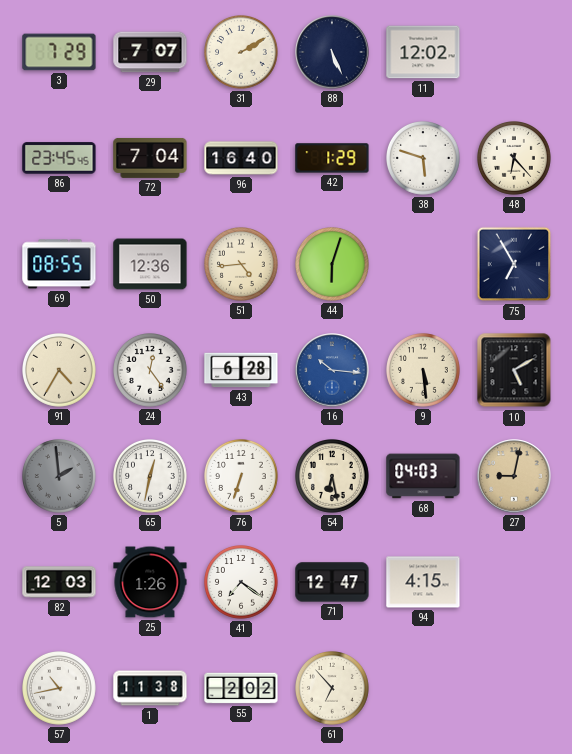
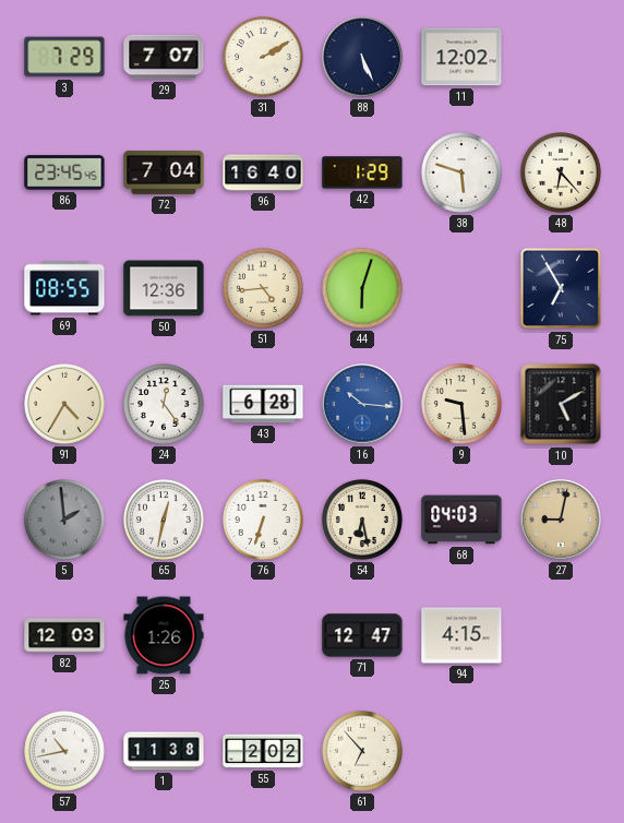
9: 5:29 -> 9:29
41: 7:21 -> none
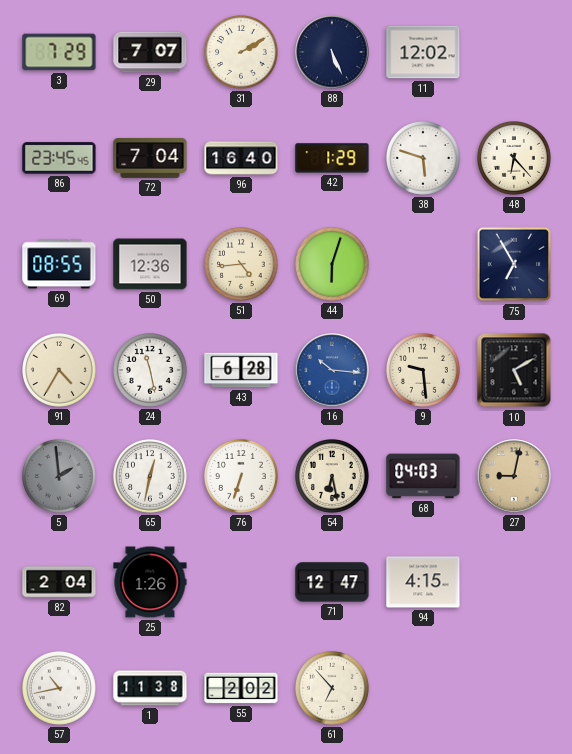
24: 12:24 -> 11:28
82: 12:03 -> 2:04
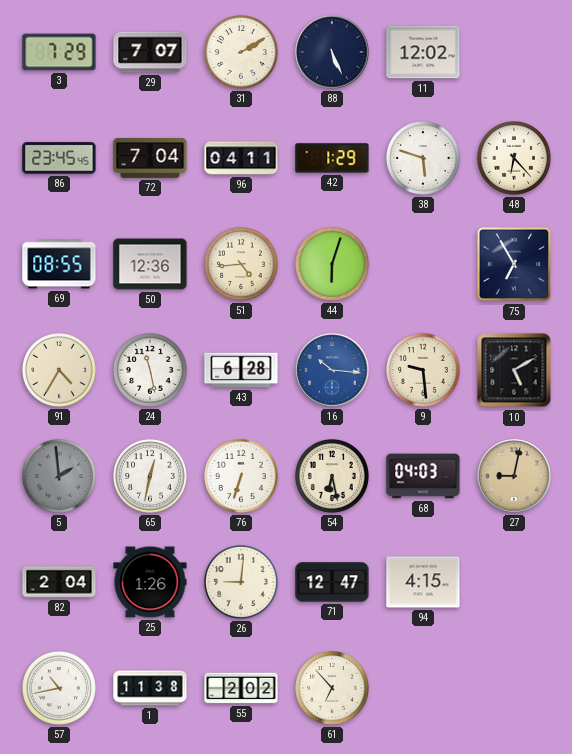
96: 16:40 -> 04:11
26: none -> 9:01
